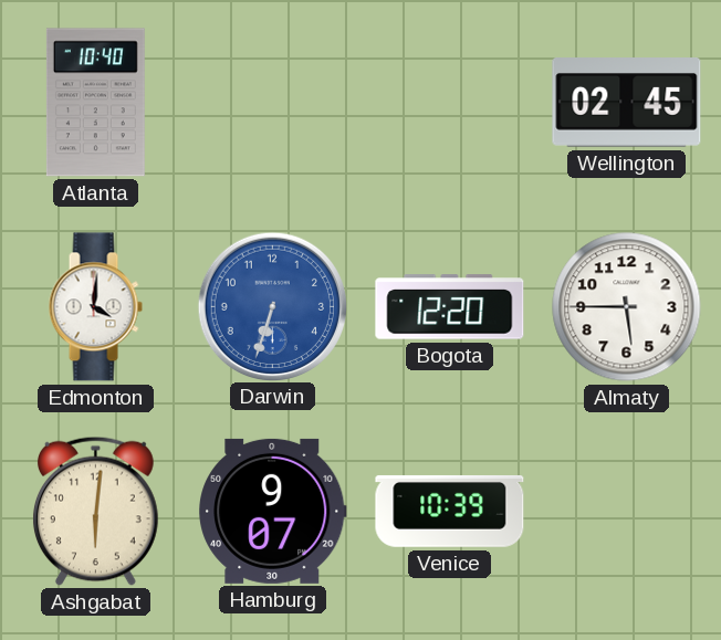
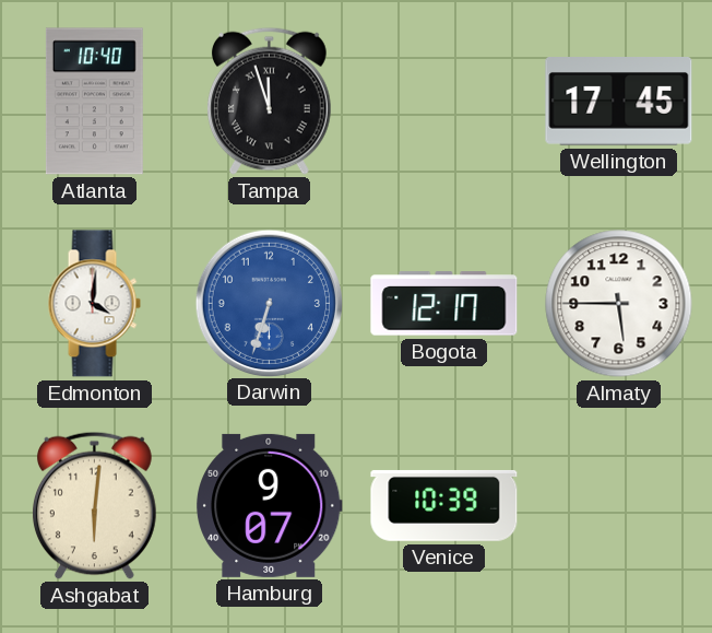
Tampa: none -> 11:57
Wellington: 02:45 -> 17:45
Bogota: 12:20 -> 12:17
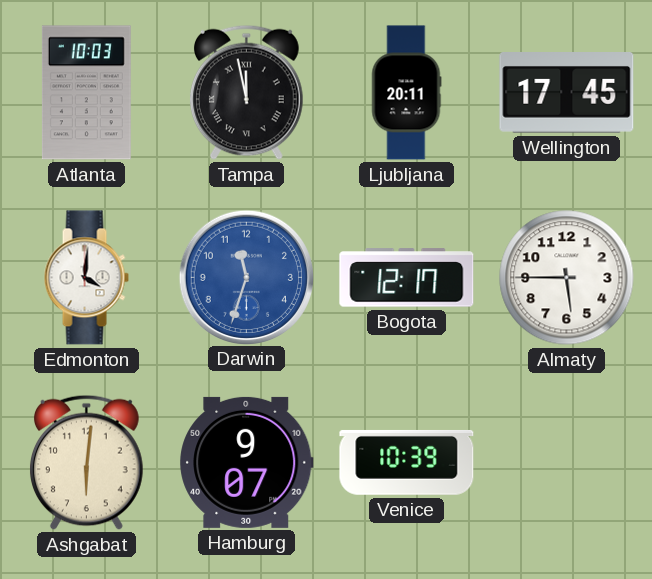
Atlanta: 10:40 -> 10:03
Tampa: 11:57 -> 11:58
Ljubljana: none -> 20:11
Darwin: 6:33 -> 11:33
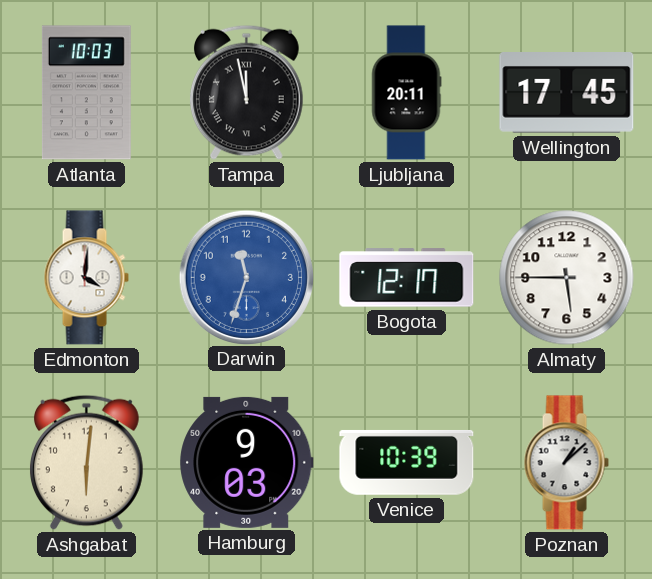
Hamburg: 9:07 -> 9:03
Poznan: none -> 1:08
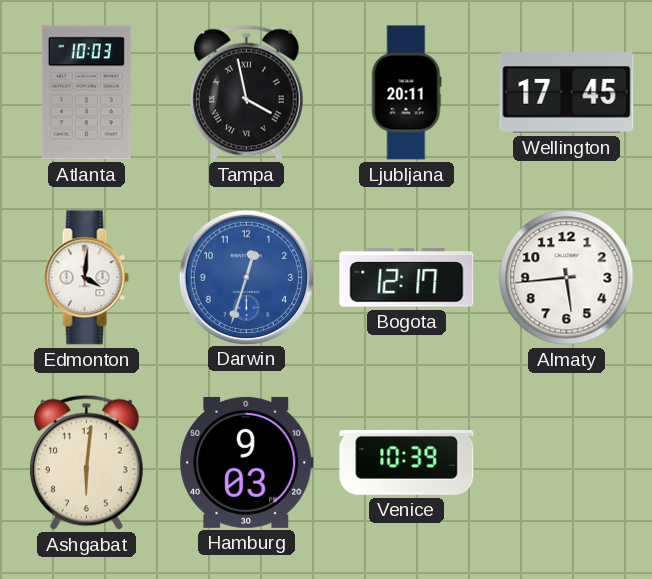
Tampa: 11:58 -> 3:58
Darwin: 11:33 -> 12:33
Almaty: 5:45 -> 5:44
Poznan: 1:08 -> none
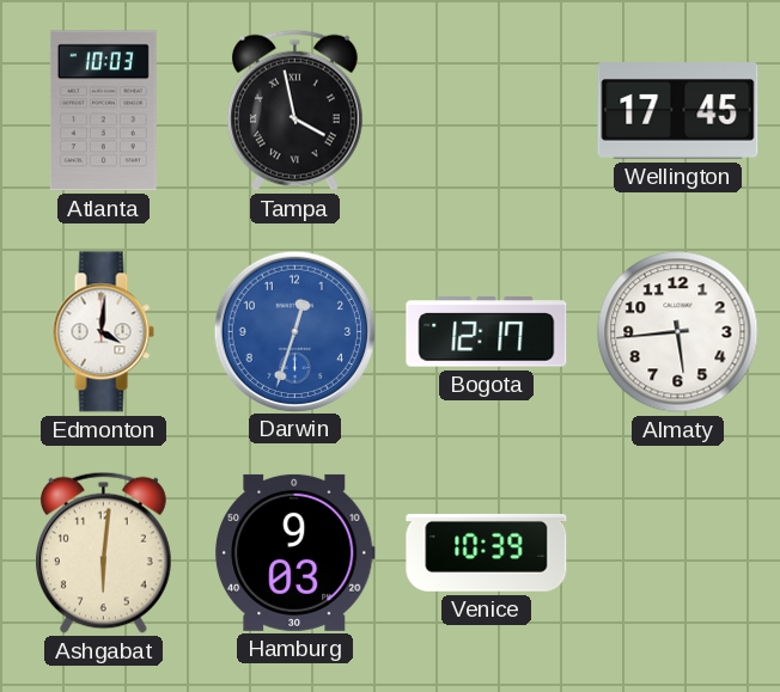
Ljubljana: 20:11 -> none
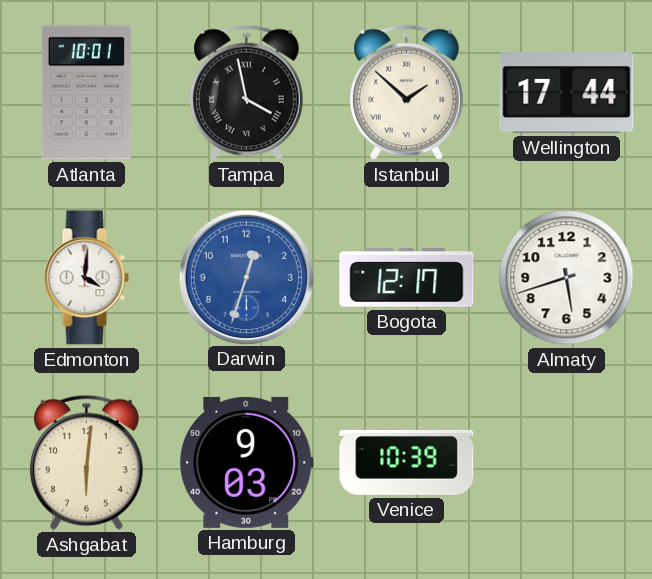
Atlanta: 10:03 -> 10:01
Istanbul: none -> 1:52
Wellington: 17:45 -> 17:44
Almaty: 5:44 -> 5:42
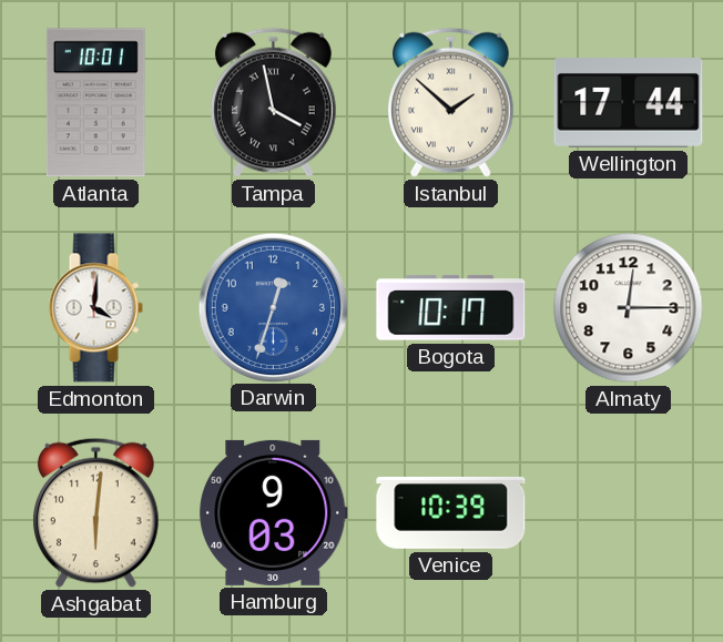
Bogota: 12:17 -> 10:17
Almaty: 5:42 -> 12:15
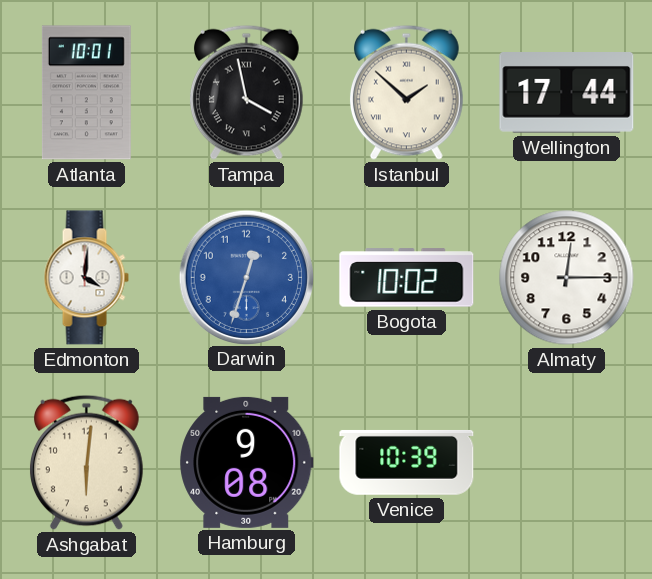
Bogota: 10:17 -> 10:02
Hamburg: 9:03 -> 9:08
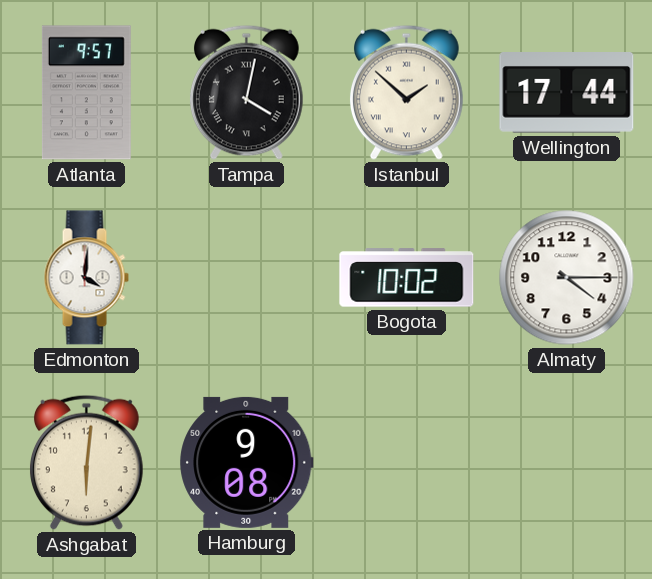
Atlanta: 10:01 -> 9:57
Tampa: 3:58 -> 4:02
Darwin: 12:33 -> none
Almaty: 12:15 -> 4:15
Venice: 10:39 -> none
